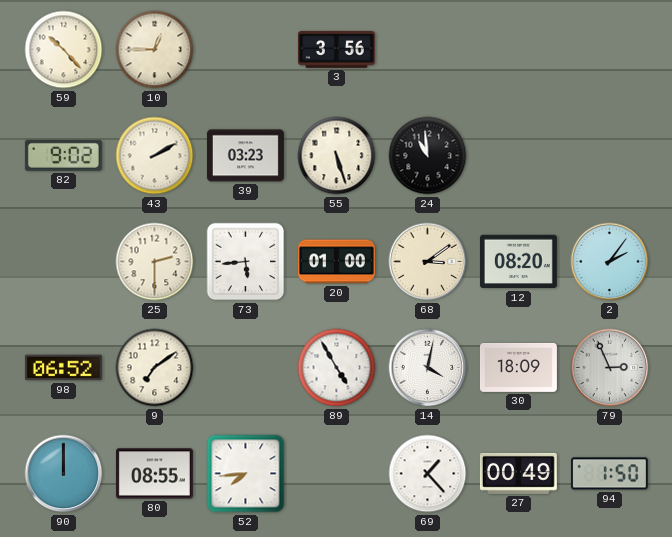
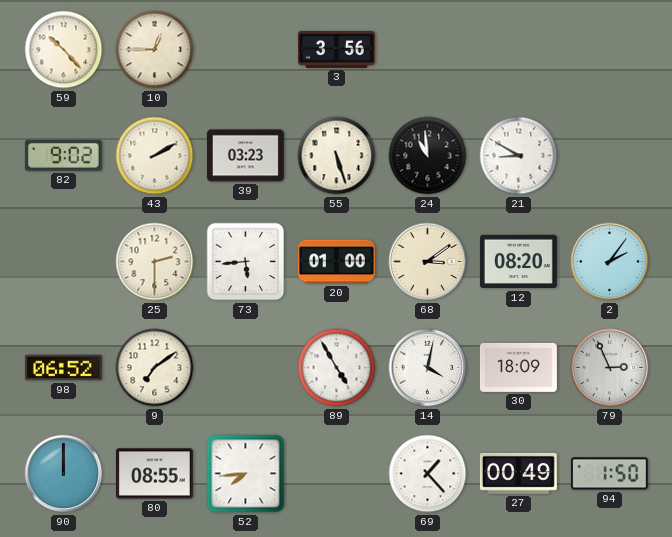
21: none -> 8:50
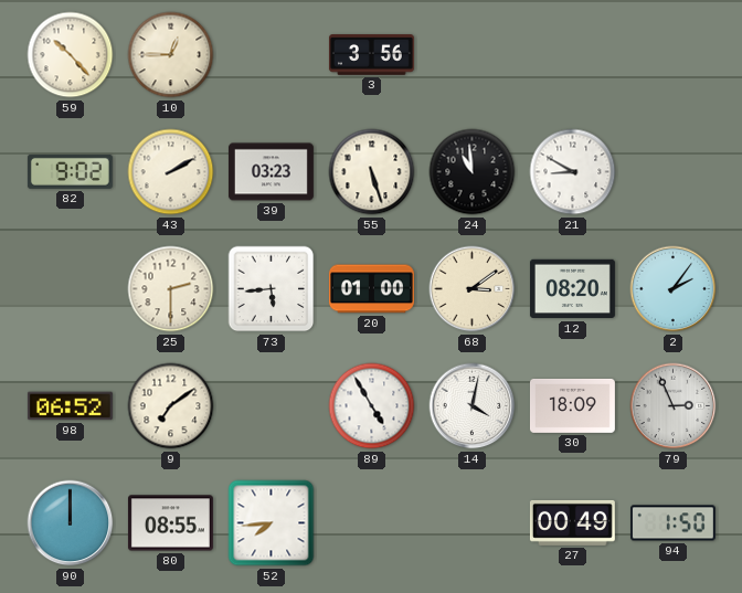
69: 1:23 -> none
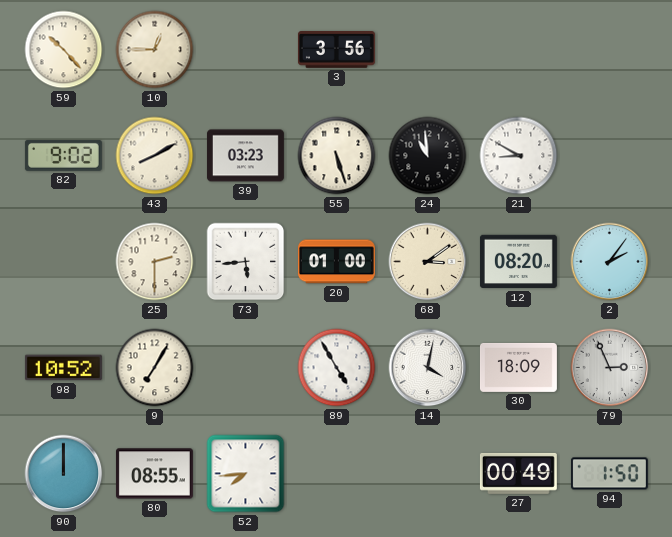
43: 2:10 -> 8:10
98: 06:52 -> 10:52
9: 7:09 -> 7:05
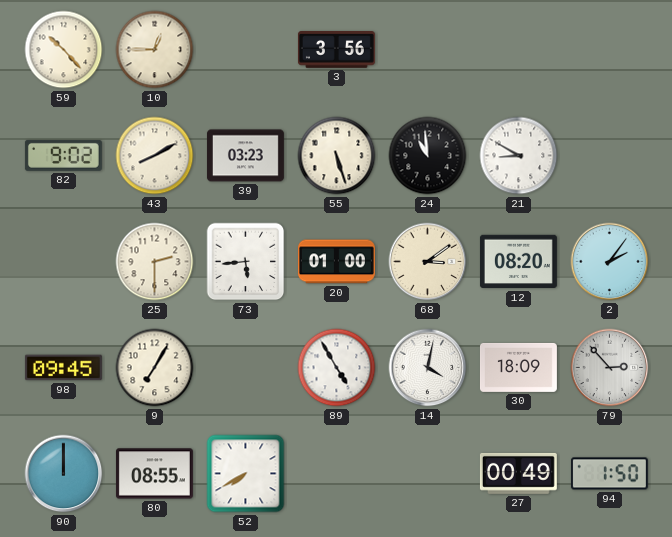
98: 10:52 -> 09:45
79: 2:56 -> 2:53
52: 7:44 -> 7:40
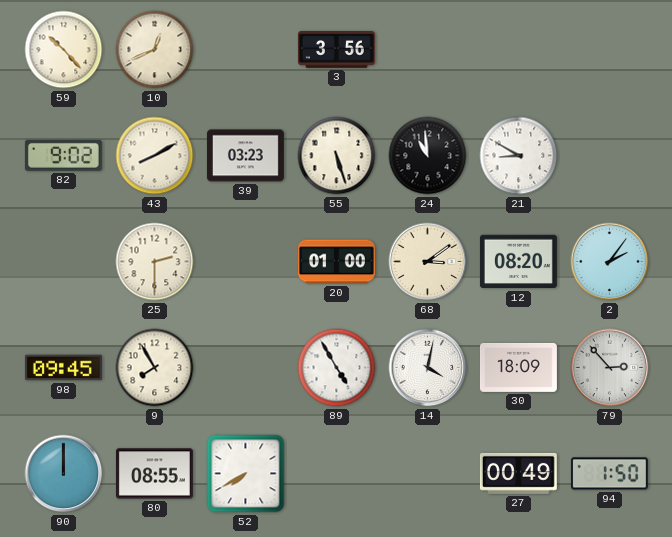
10: 12:45 -> 12:41
73: 5:44 -> none
9: 7:05 -> 7:55
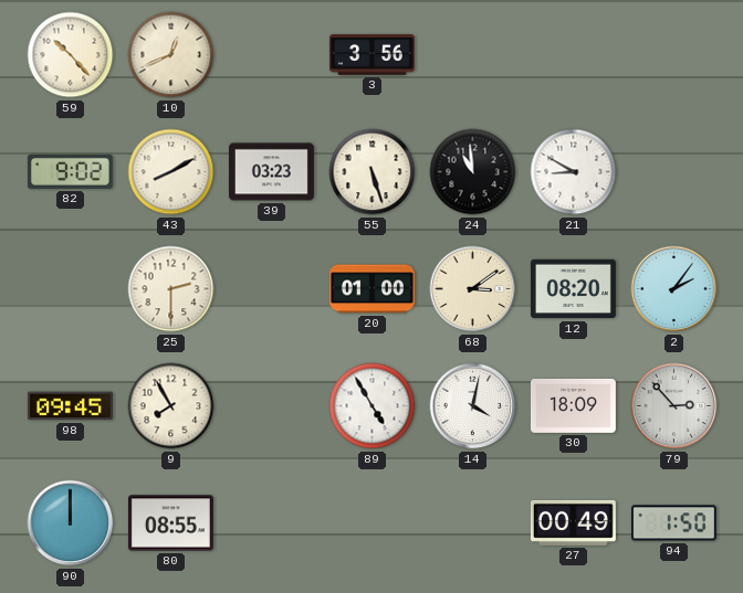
52: 7:40 -> none
